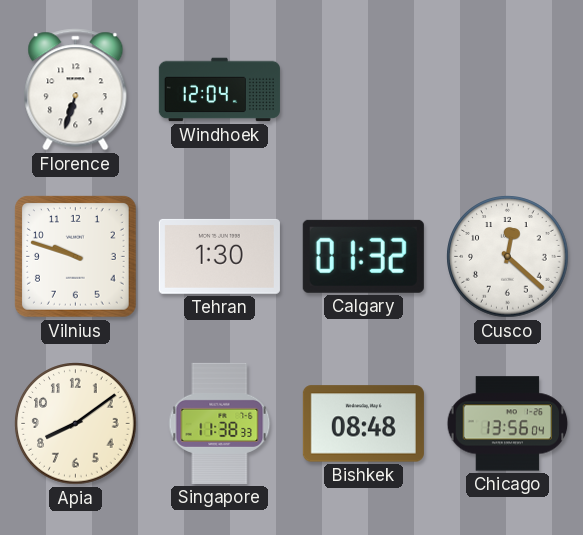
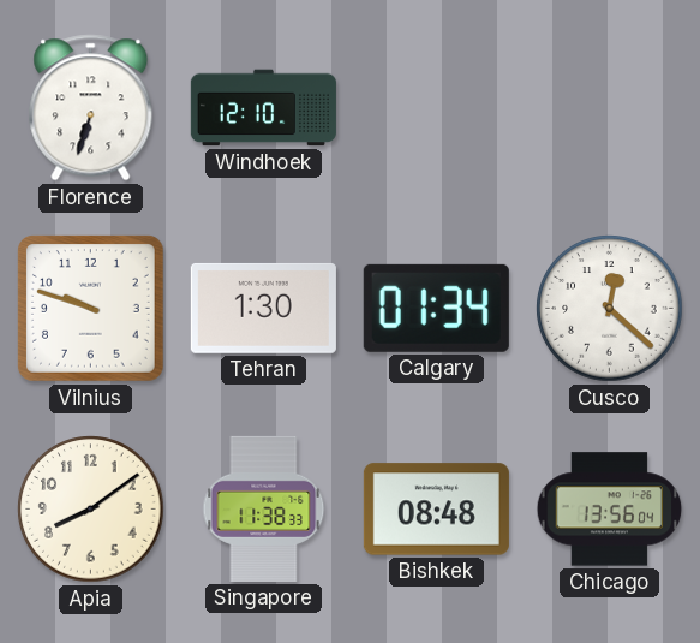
Windhoek: 12:04 -> 12:10
Calgary: 01:32 -> 01:34
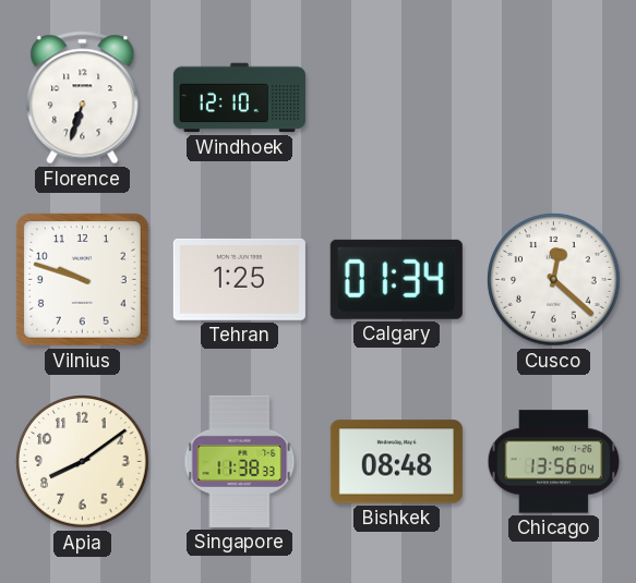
Tehran: 1:30 -> 1:25
